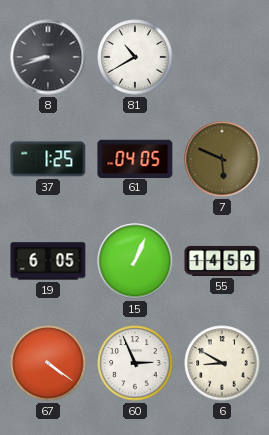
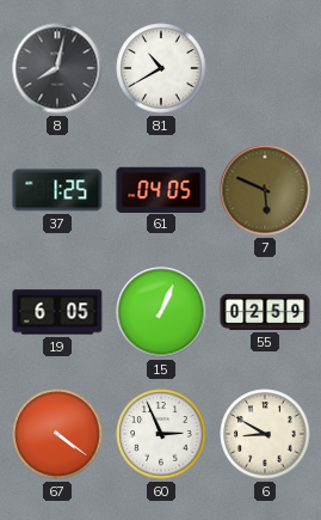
8: 8:42 -> 8:02
55: 14:59 -> 02:59
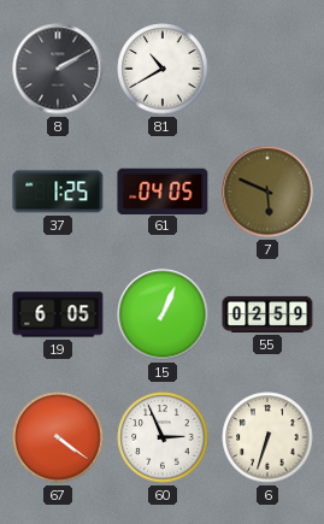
8: 8:02 -> 2:10
6: 8:50 -> 6:33
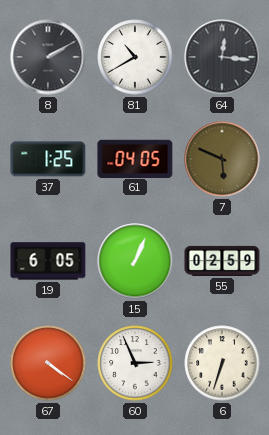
64: none -> 12:16
